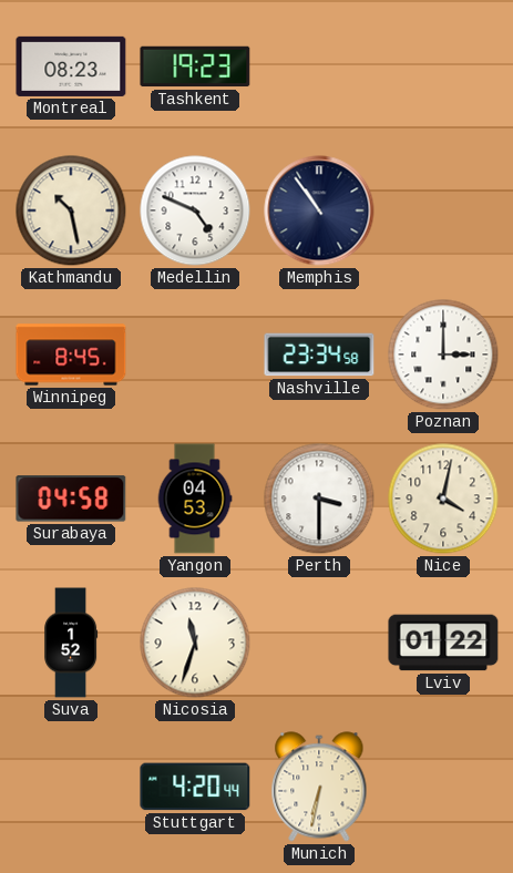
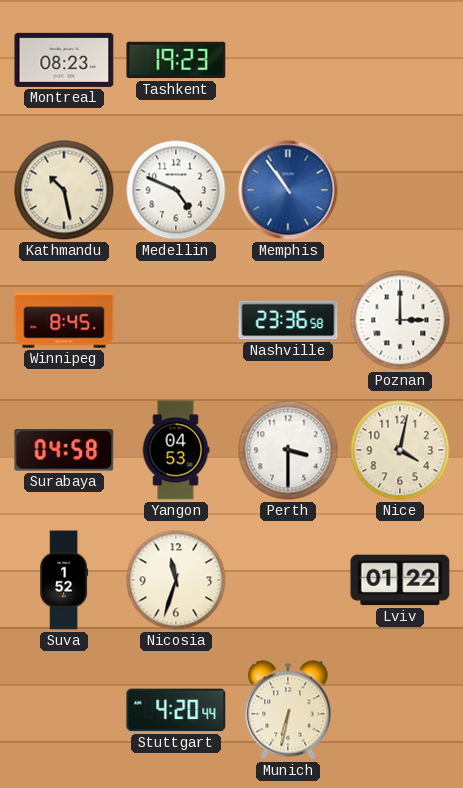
Memphis dial: navy -> blue
Nashville: 23:34 -> 23:36
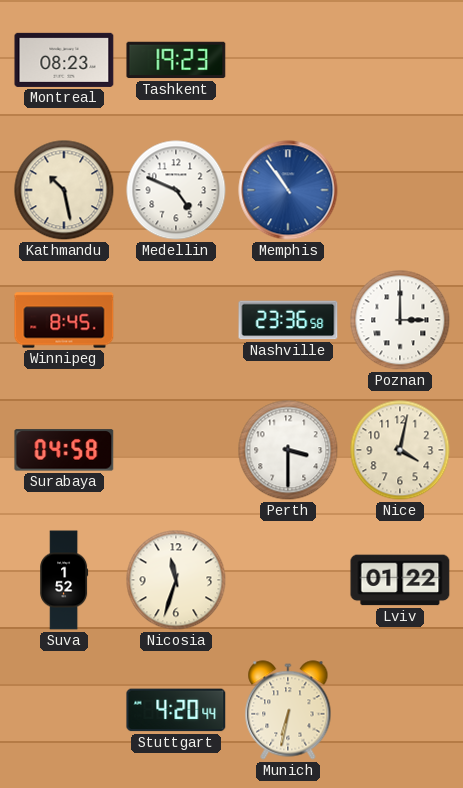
Yangon: 04:53 -> none
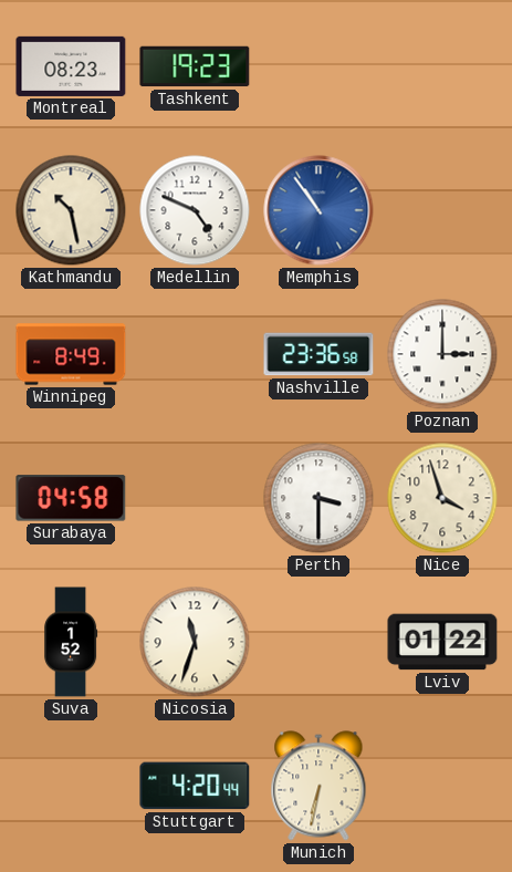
Winnipeg: 8:45 -> 8:49
Nice: 4:02 -> 3:57
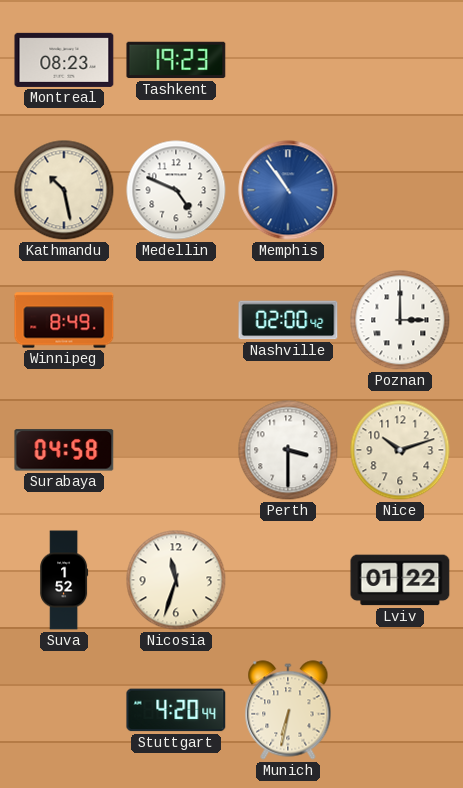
Nashville: 23:36 -> 02:00
Nice: 3:57 -> 10:12
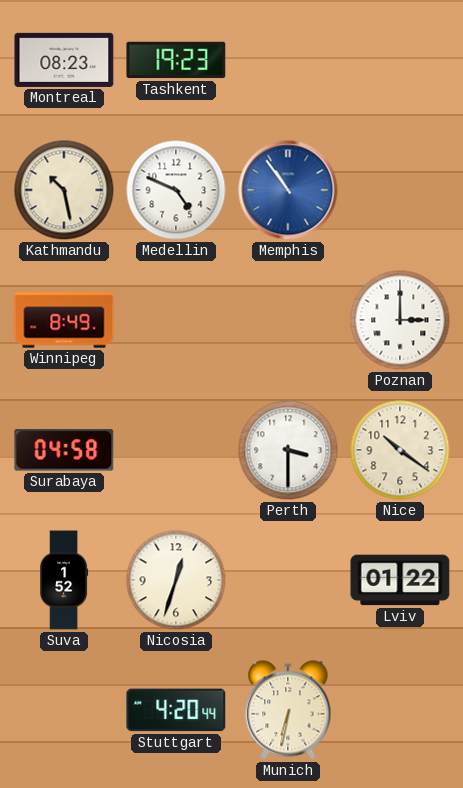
Nashville: 02:00 -> none
Nice: 10:12 -> 10:21
Nicosia: 11:33 -> 12:33
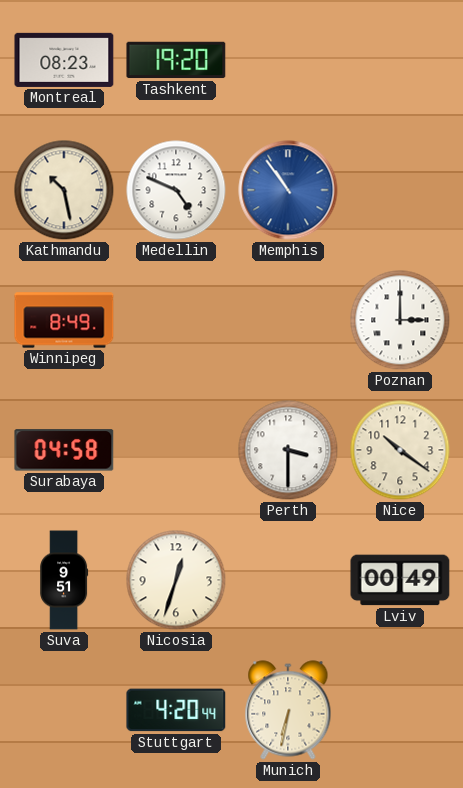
Tashkent: 19:23 -> 19:20
Suva: 1:52 -> 9:51
Lviv: 01:22 -> 00:49
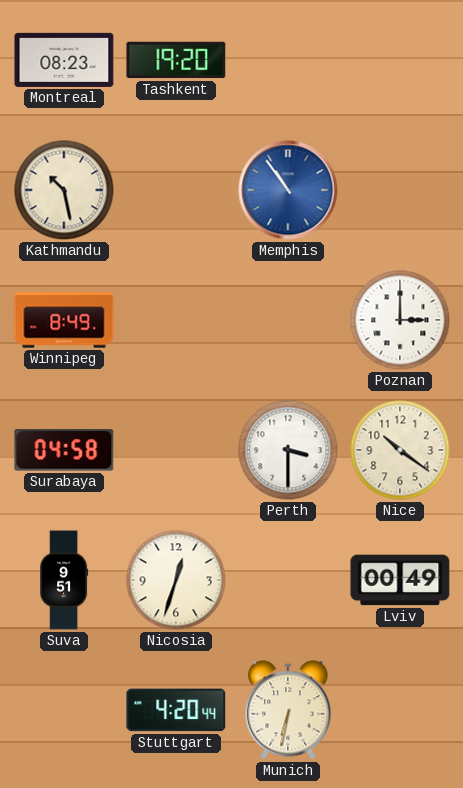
Medellin: 4:49 -> none
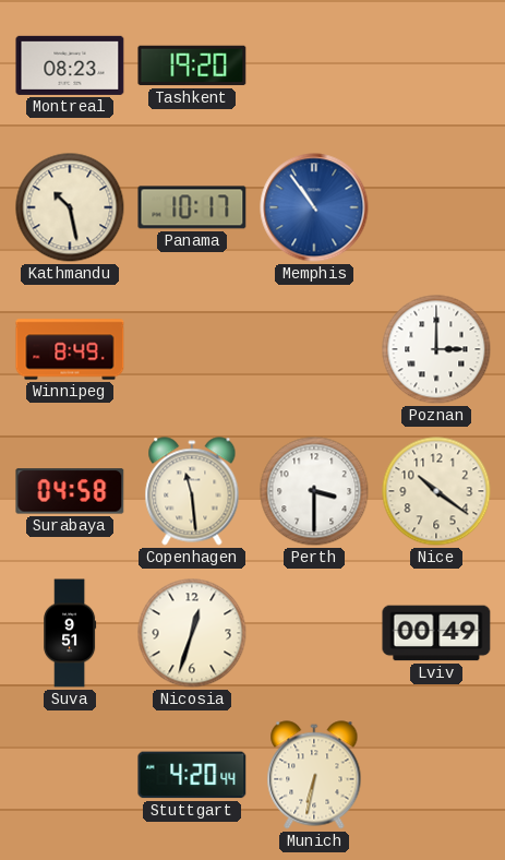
Panama: none -> 10:17
Copenhagen: none -> 11:29
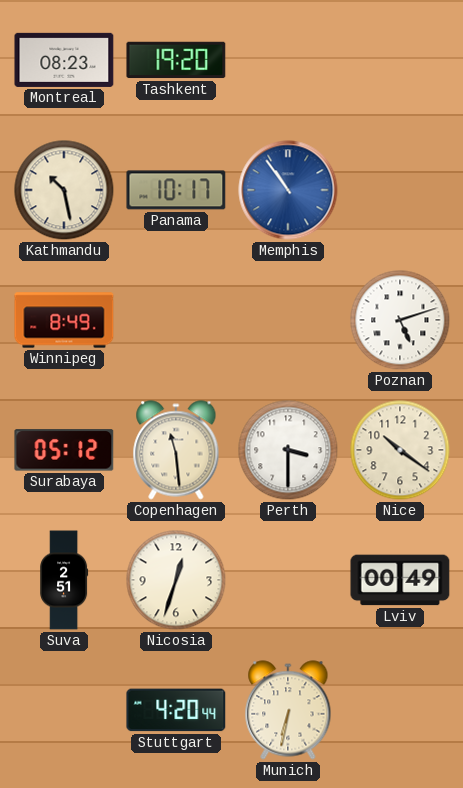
Poznan: 3:00 -> 5:12
Surabaya: 04:58 -> 05:12
Suva: 9:51 -> 2:51
